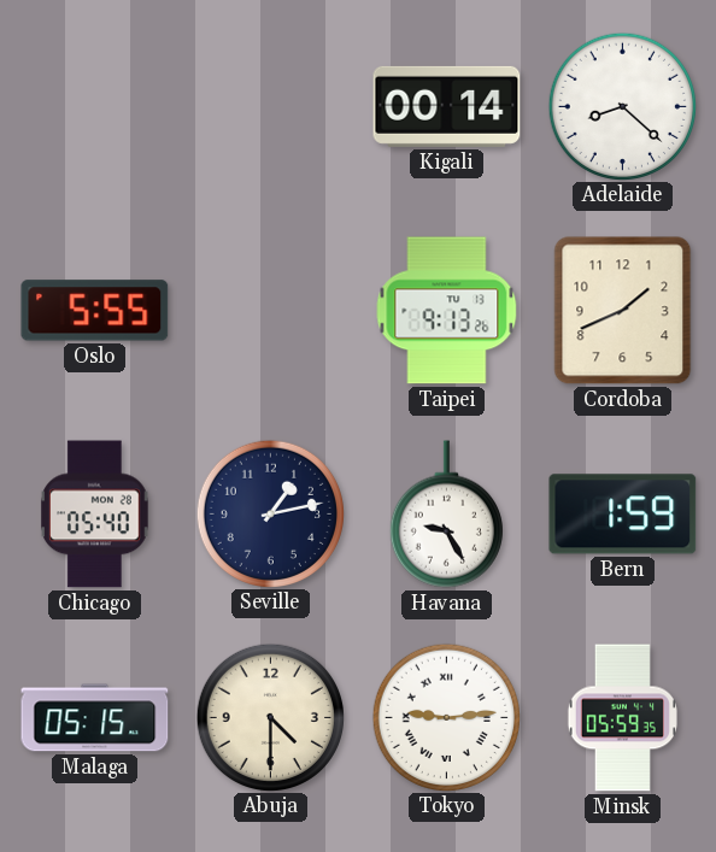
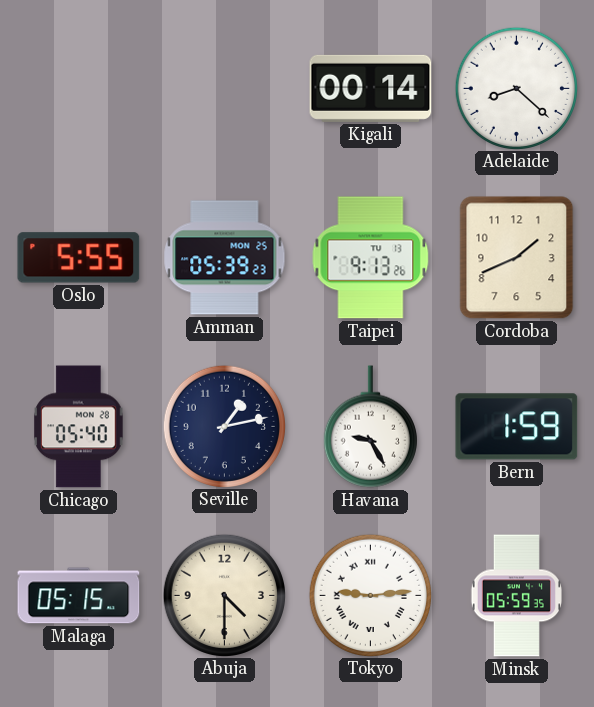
Amman: none -> 05:39
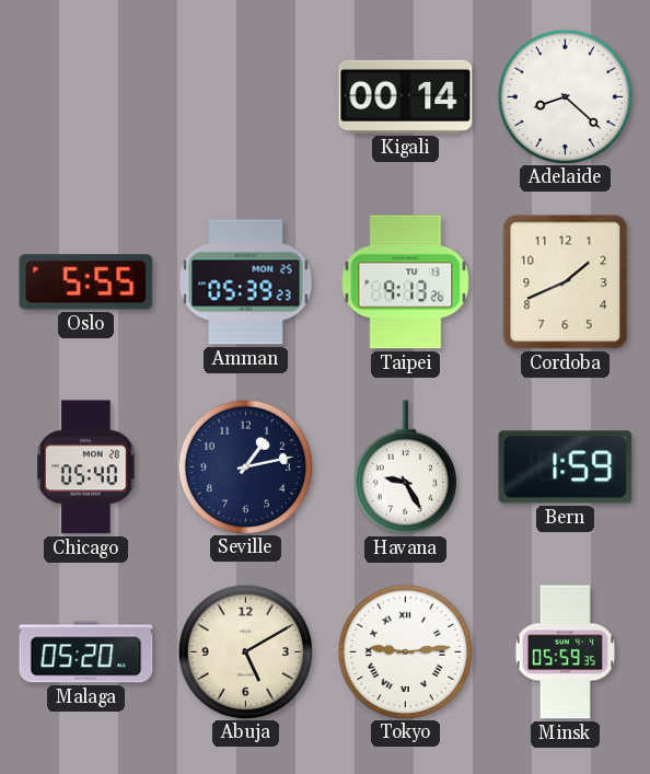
Malaga: 05:15 -> 05:20
Abuja: 4:30 -> 5:10
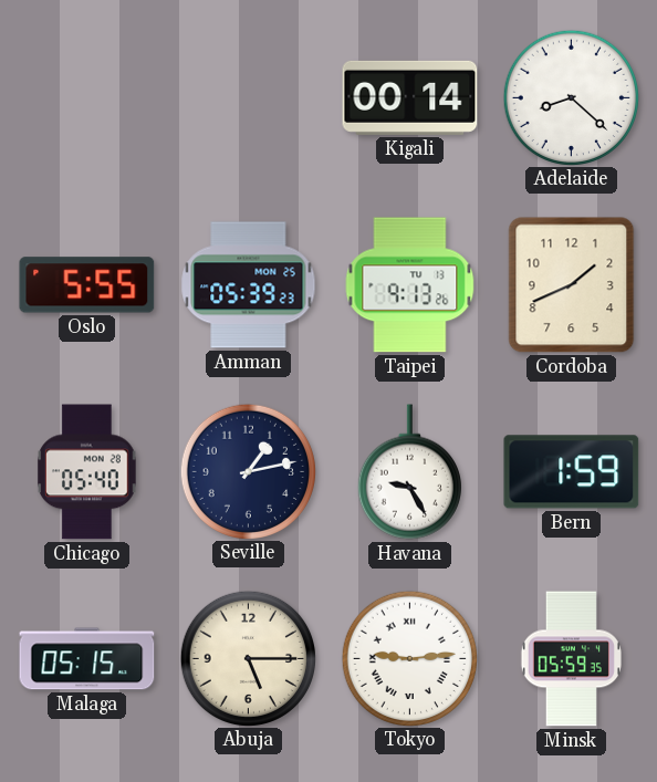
Malaga: 05:20 -> 05:15
Abuja: 5:10 -> 5:15
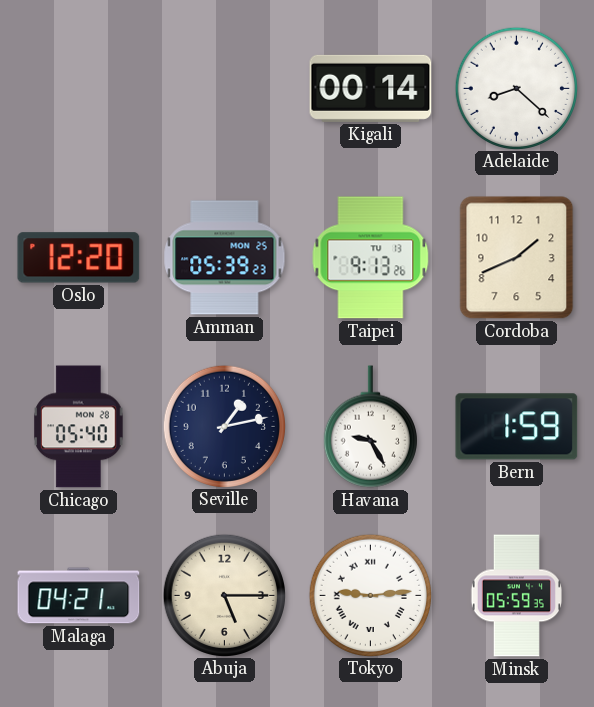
Oslo: 5:55 -> 12:20
Malaga: 05:15 -> 04:21
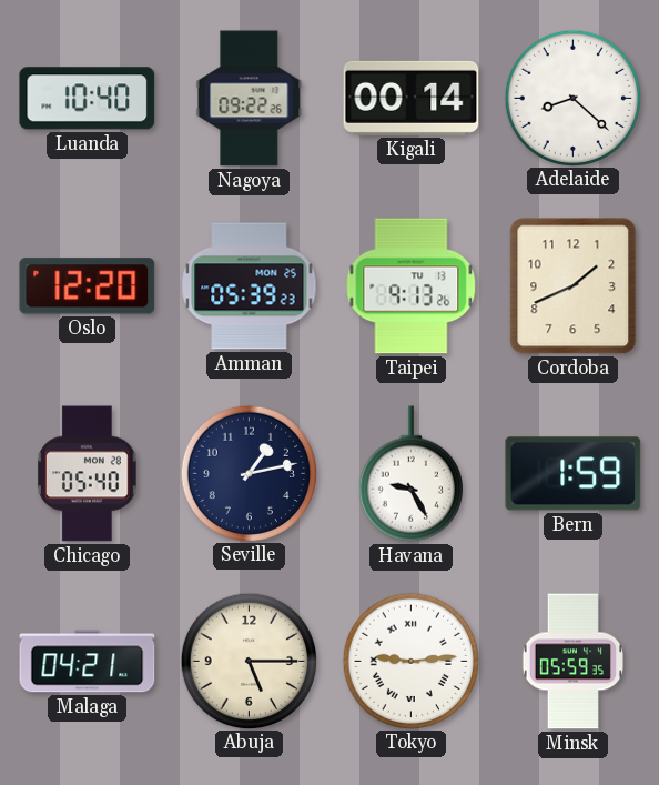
Luanda: none -> 10:40
Nagoya: none -> 09:22
